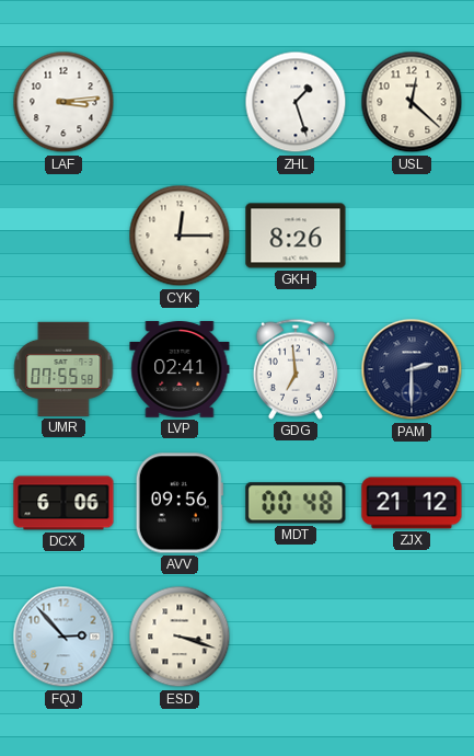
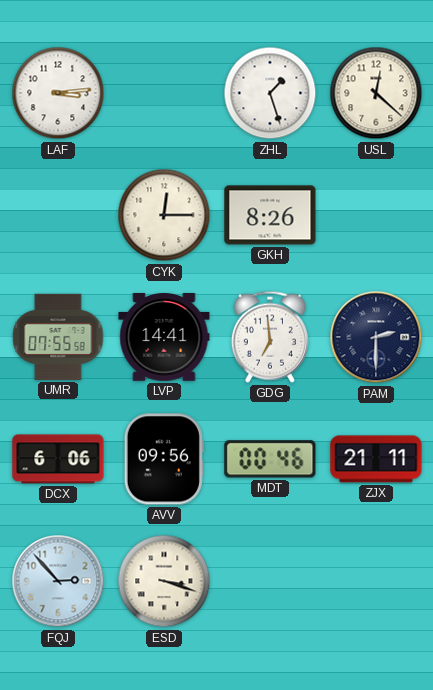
LVP: 02:41 -> 14:41
MDT: 00:48 -> 00:46
ZJX: 21:12 -> 21:11
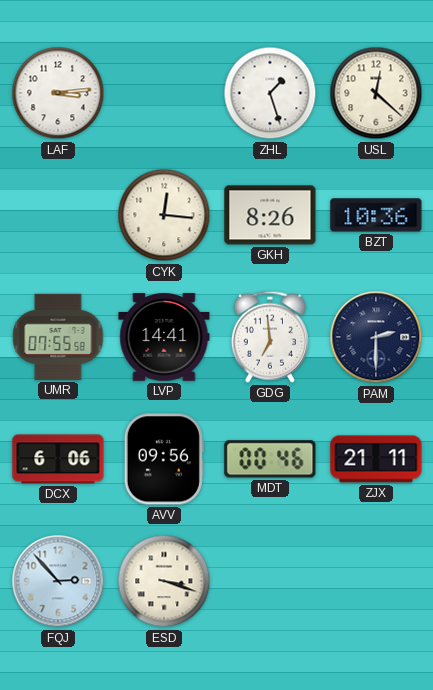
CYK: 12:15 -> 12:16
BZT: none -> 10:36
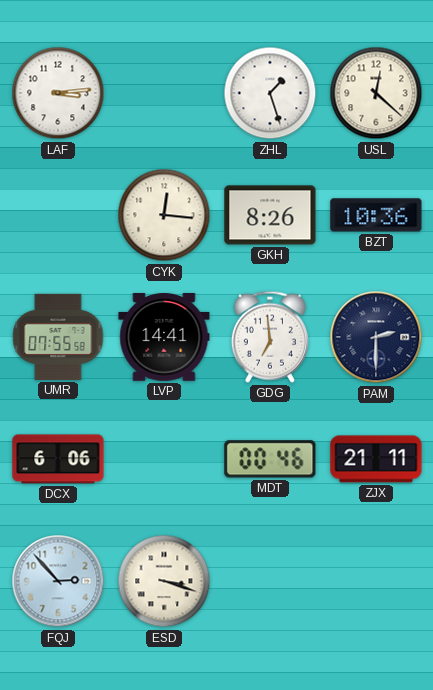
AVV: 09:56 -> none
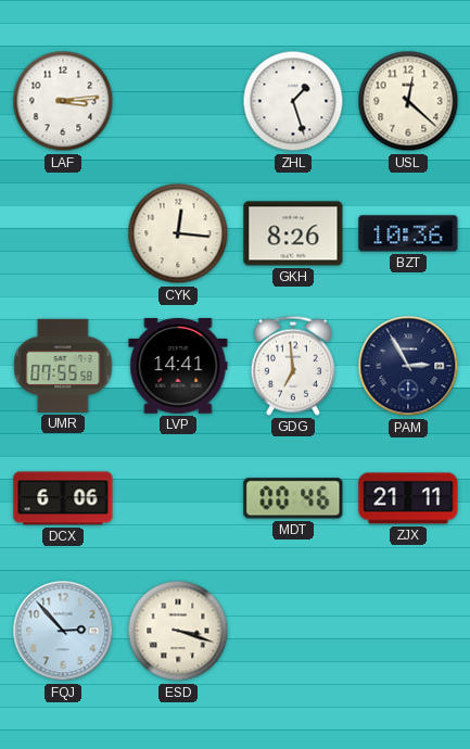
PAM: 2:30 -> 2:55
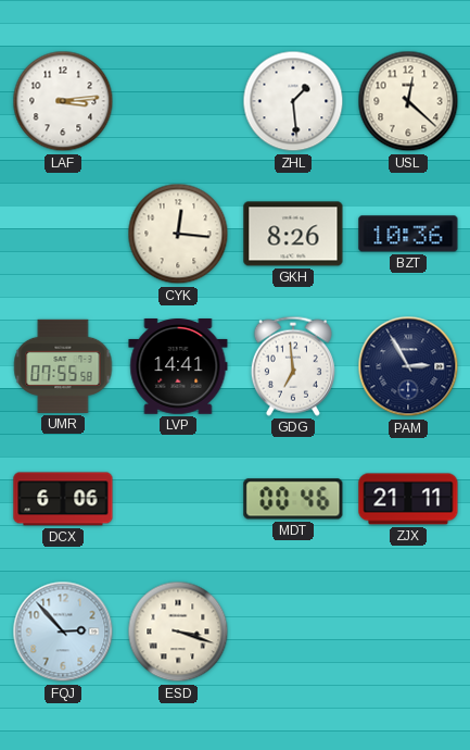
ZHL: 1:27 -> 1:29
